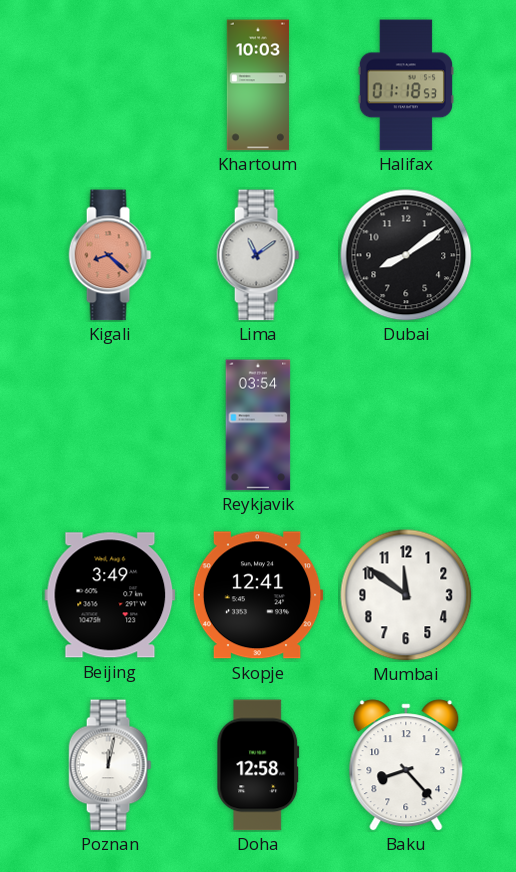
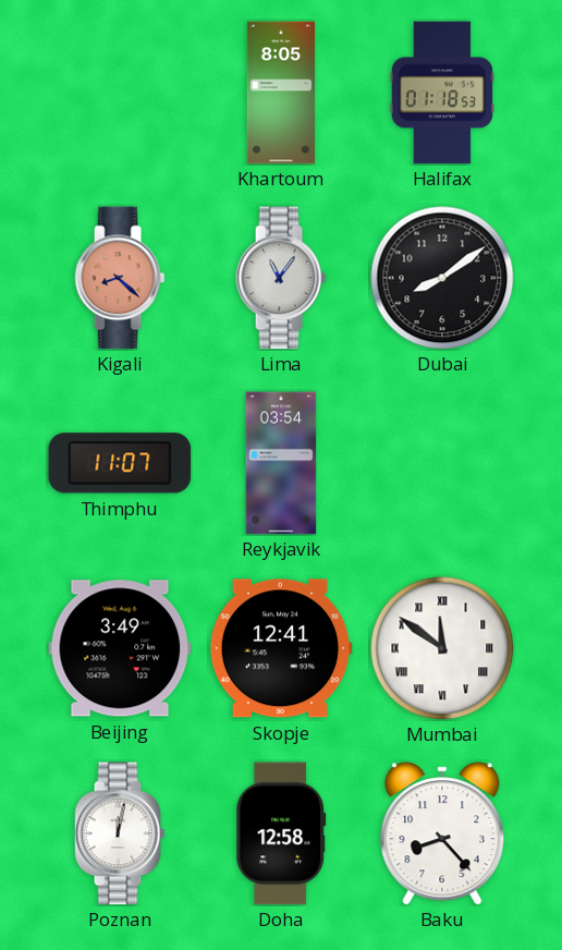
Khartoum: 10:03 -> 8:05
Lima: 11:09 -> 11:06
Thimphu: none -> 11:07
Mumbai numerals: Arabic -> Roman
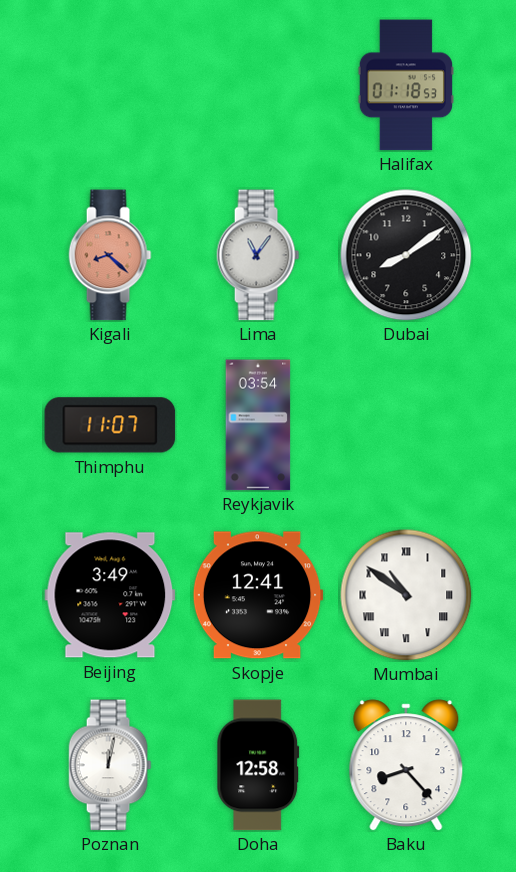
Khartoum: 8:05 -> none
Mumbai: 11:51 -> 10:51
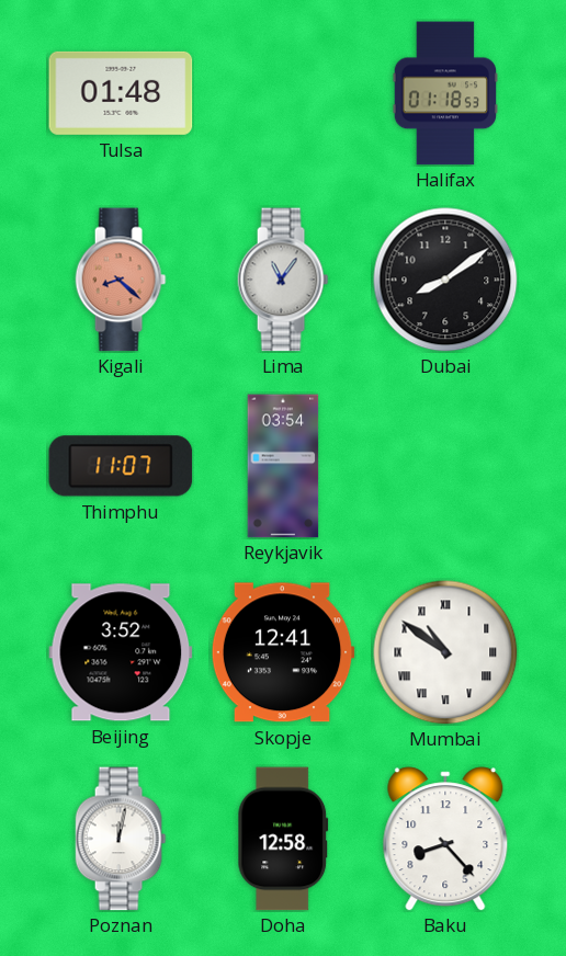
Tulsa: none -> 01:48
Beijing: 3:49 -> 3:52
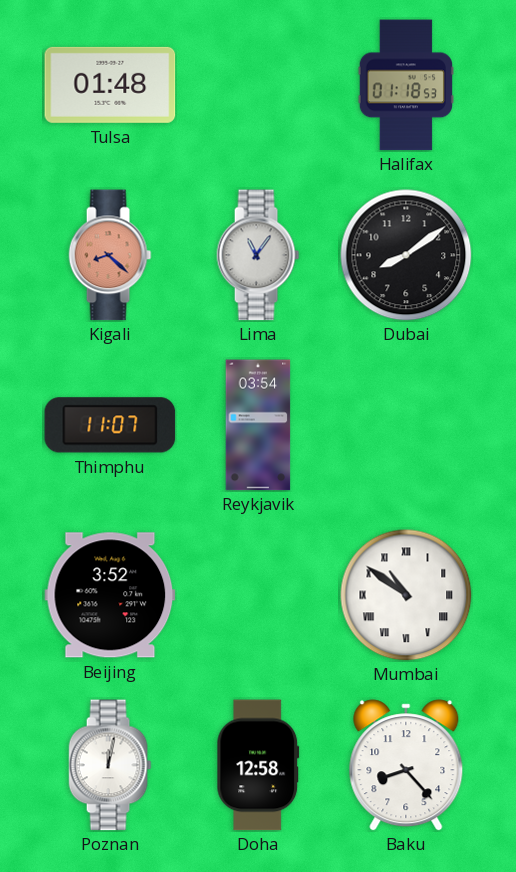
Skopje: 12:41 -> none
